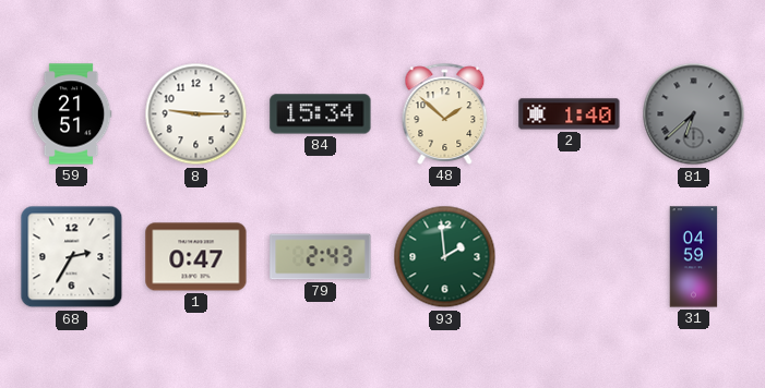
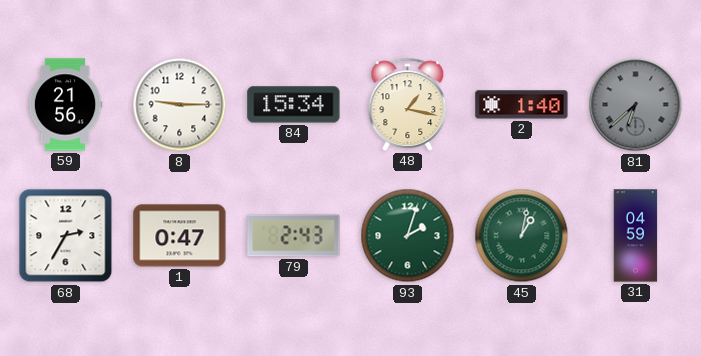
59: 21:51 -> 21:56
48: 1:52 -> 1:17
93: 1:59 -> 2:03
45: none -> 1:02
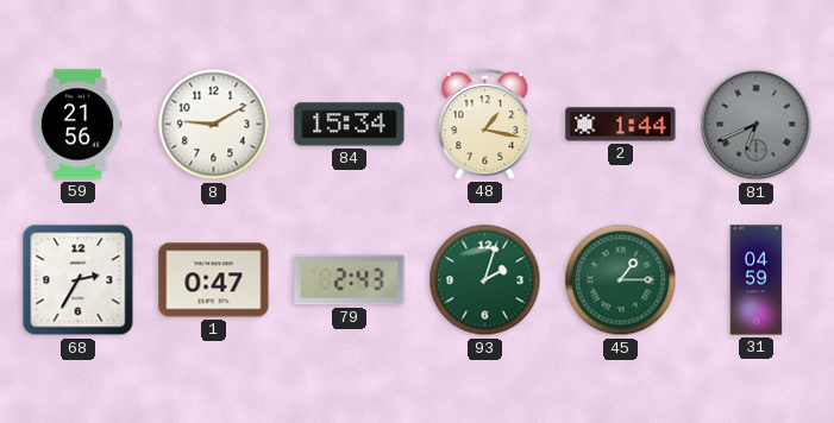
8: 9:15 -> 9:10
2: 1:40 -> 1:44
81: 6:38 -> 6:41
45: 1:02 -> 1:15
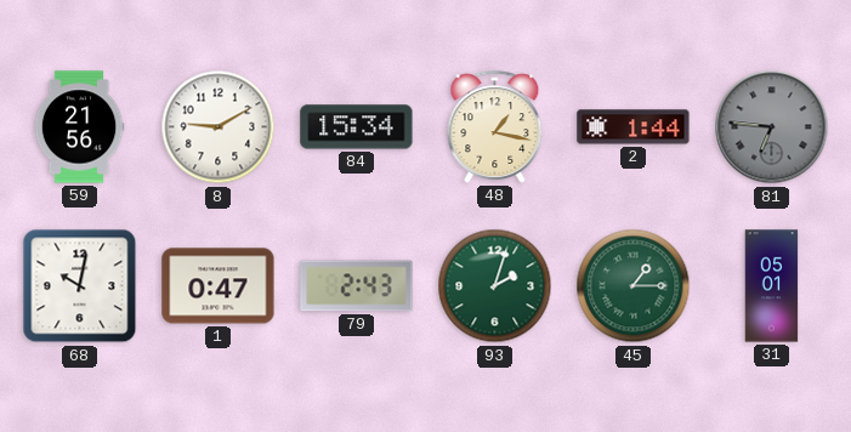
81: 6:41 -> 6:46
68: 2:35 -> 10:02
31: 04:59 -> 05:01
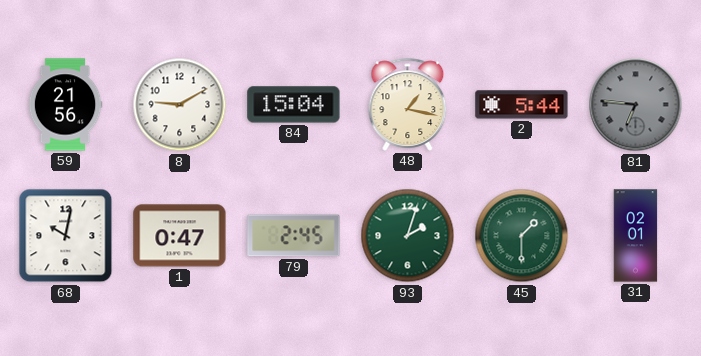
84: 15:34 -> 15:04
2: 1:44 -> 5:44
79: 2:43 -> 2:45
45: 1:15 -> 1:30
31: 05:01 -> 02:01
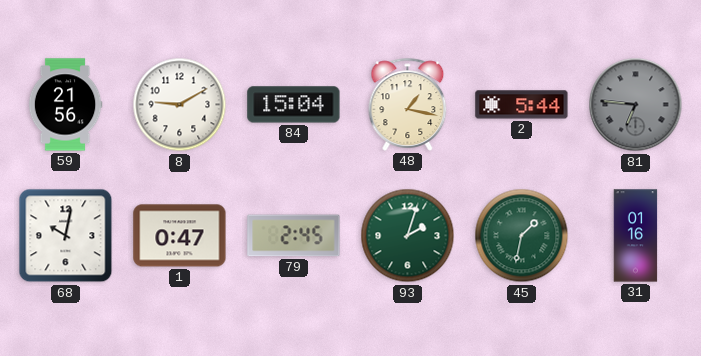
45: 1:30 -> 1:32
31: 02:01 -> 01:16
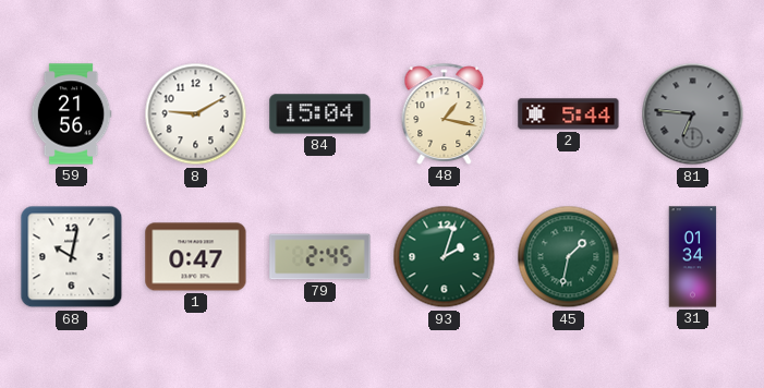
31: 01:16 -> 01:34
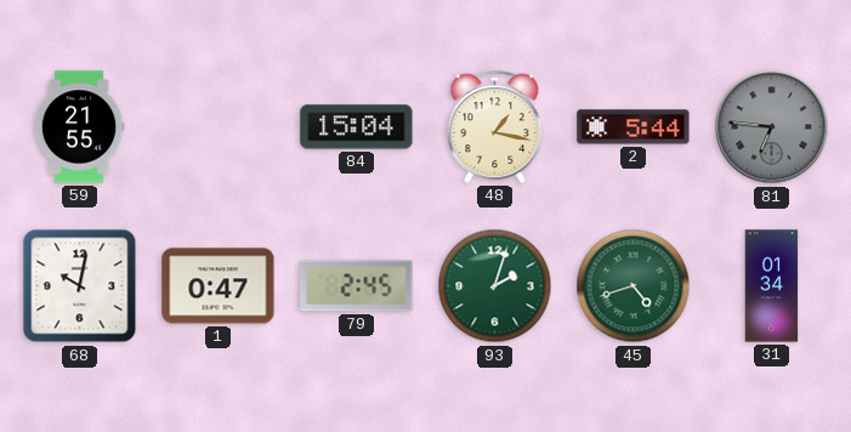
59: 21:56 -> 21:55
8: 9:10 -> none
45: 1:32 -> 4:42
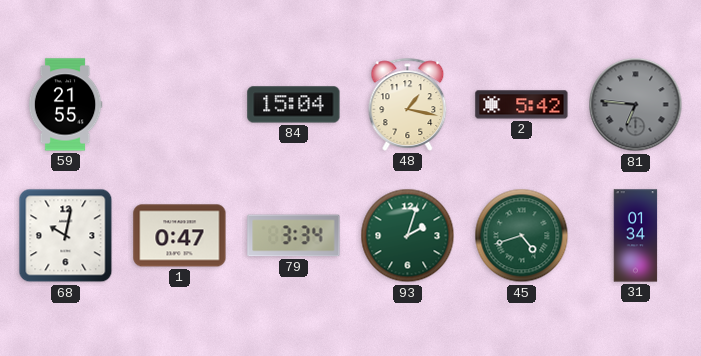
2: 5:44 -> 5:42
79: 2:45 -> 3:34
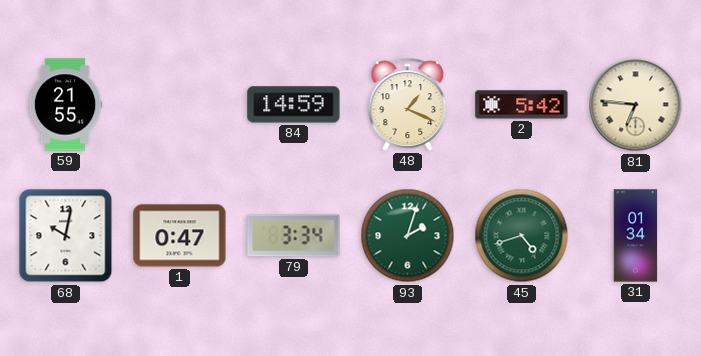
84: 15:04 -> 14:59
48: 1:17 -> 1:19
81 dial: grey -> cream
